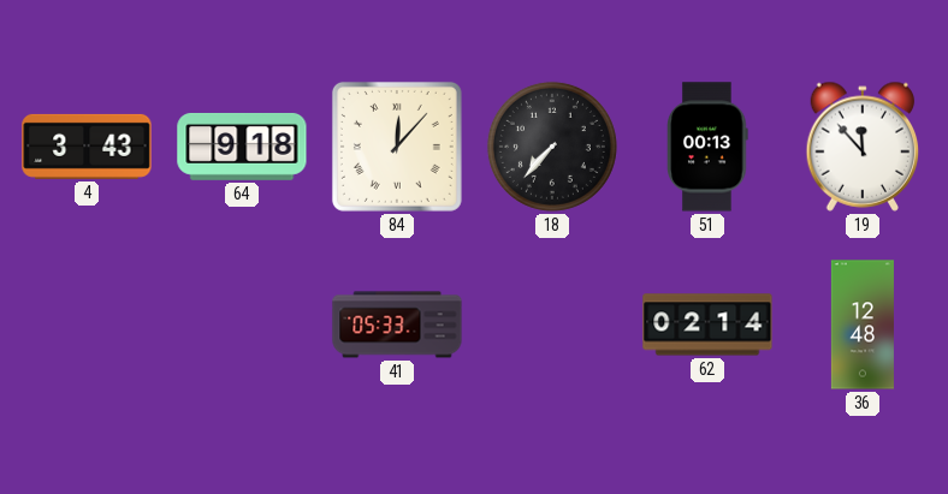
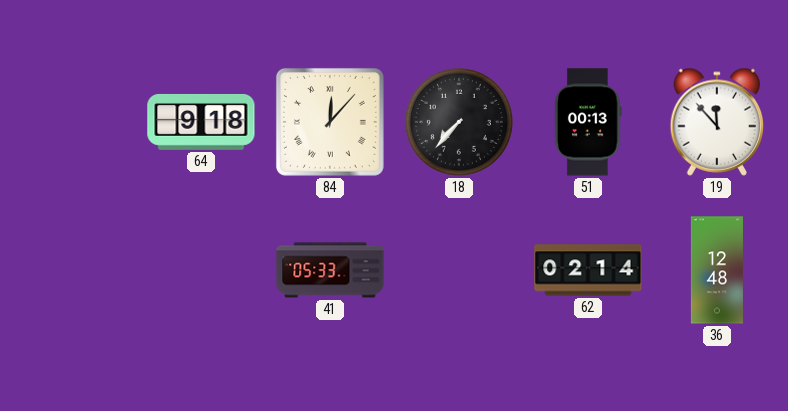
4: 3:43 -> none
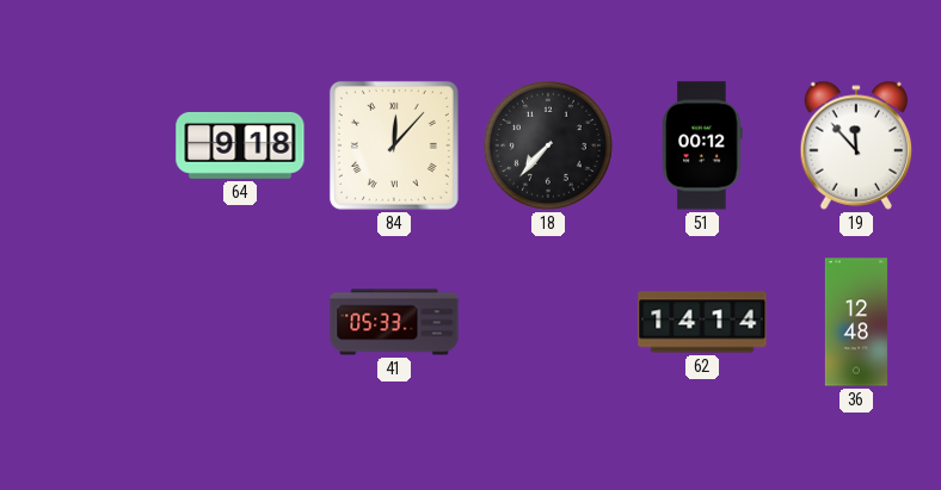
51: 00:13 -> 00:12
62: 02:14 -> 14:14
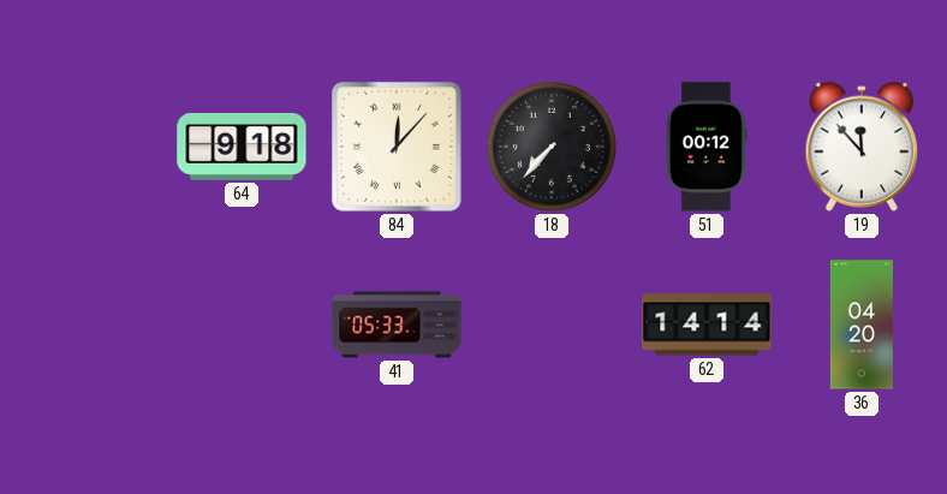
36: 12:48 -> 04:20
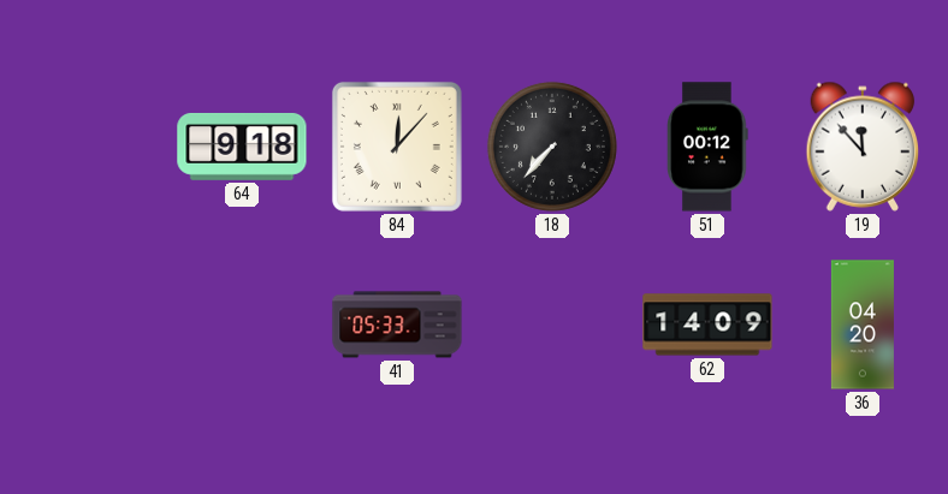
62: 14:14 -> 14:09
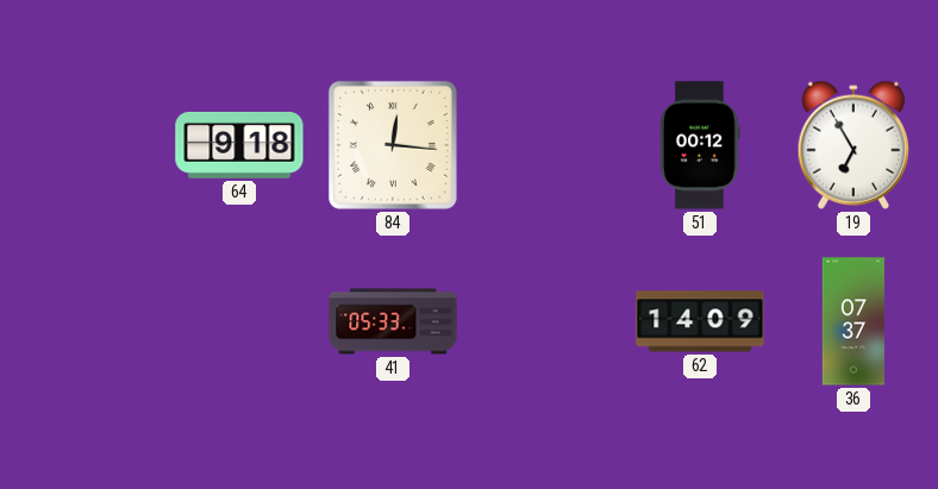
84: 12:07 -> 12:16
18: 7:37 -> none
19: 11:53 -> 6:55
36: 04:20 -> 07:37
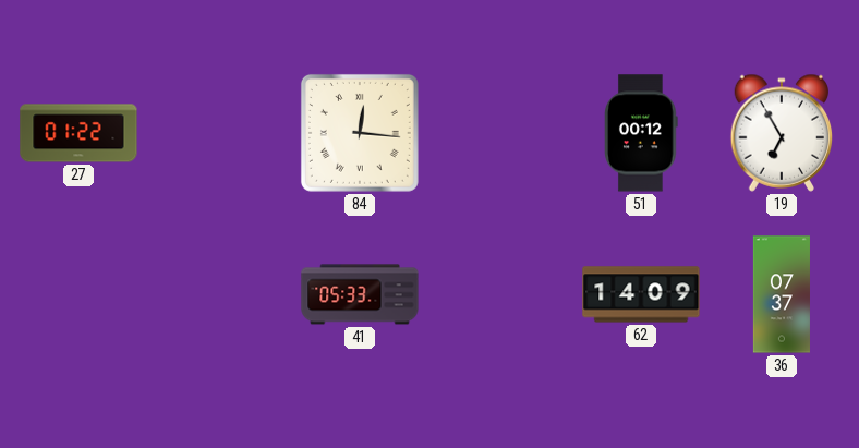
27: none -> 01:22
64: 9:18 -> none
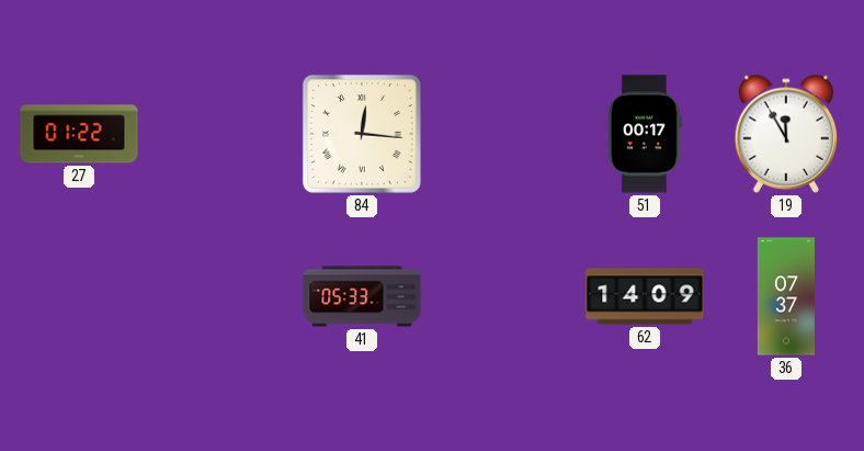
51: 00:12 -> 00:17
19: 6:55 -> 11:55
